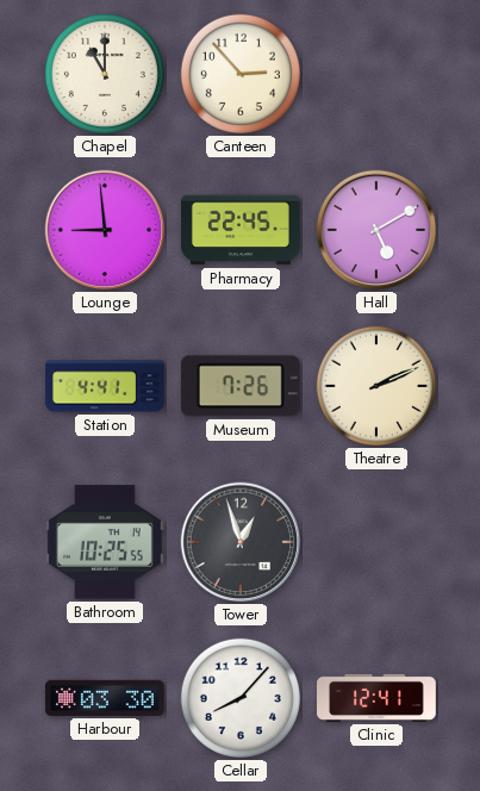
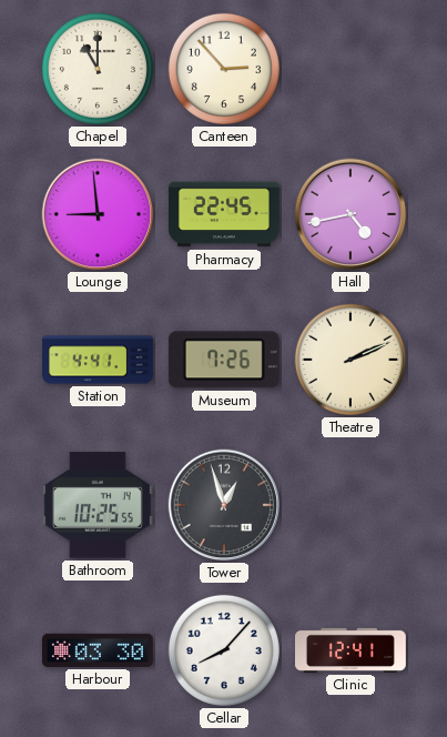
Hall: 5:10 -> 4:43
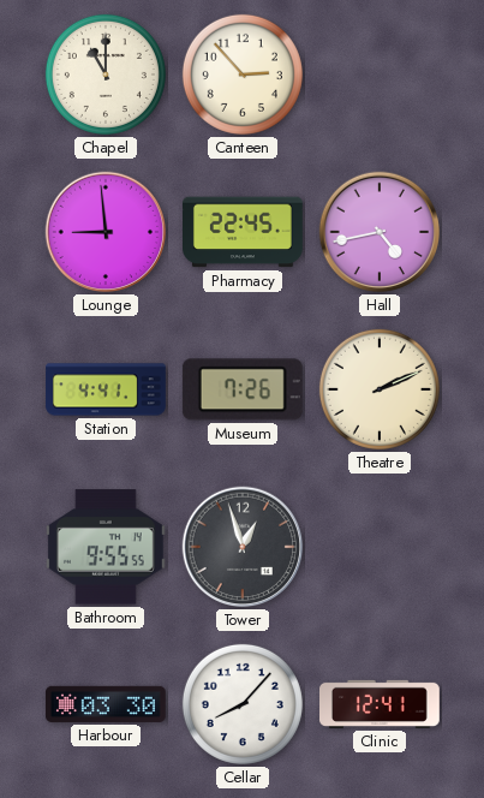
Bathroom: 10:25 -> 9:55
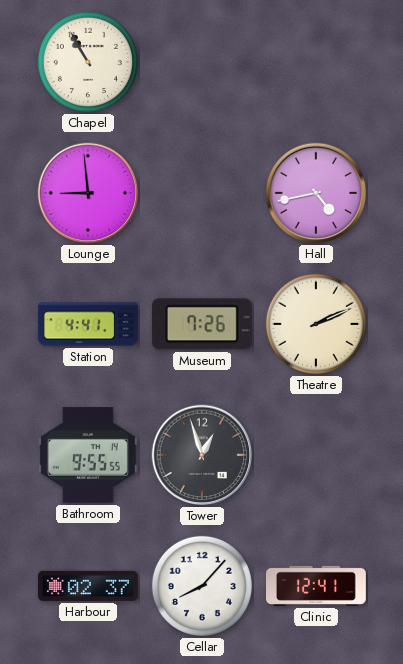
Chapel: 11:00 -> 10:55
Canteen: 2:53 -> none
Pharmacy: 22:45 -> none
Harbour: 03:30 -> 02:37
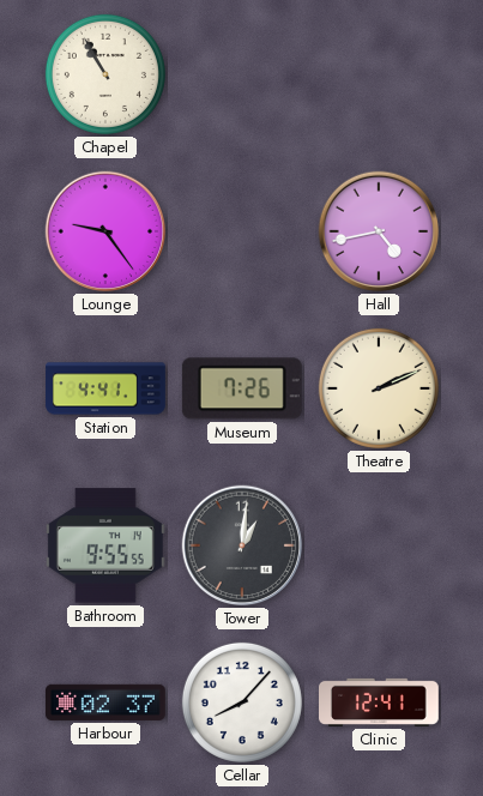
Lounge: 8:59 -> 9:24
Tower: 12:57 -> 1:01
